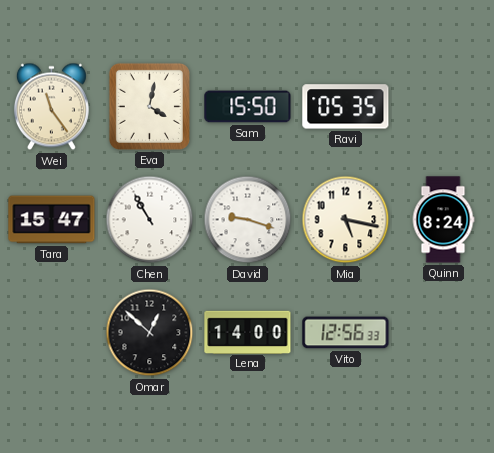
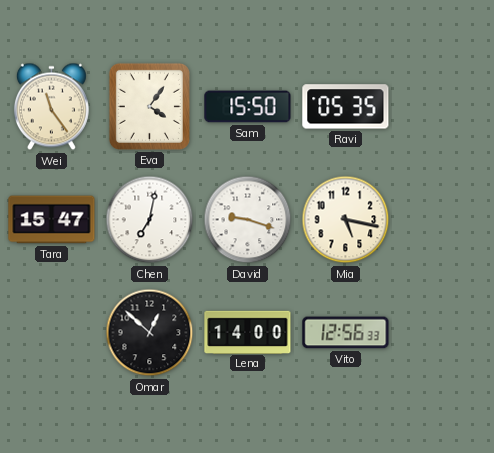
Eva: 4:02 -> 4:06
Chen: 10:55 -> 7:02
Quinn: 8:24 -> none
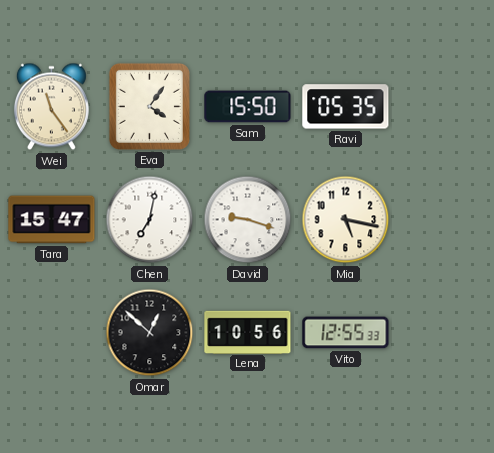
Lena: 14:00 -> 10:56
Vito: 12:56 -> 12:55
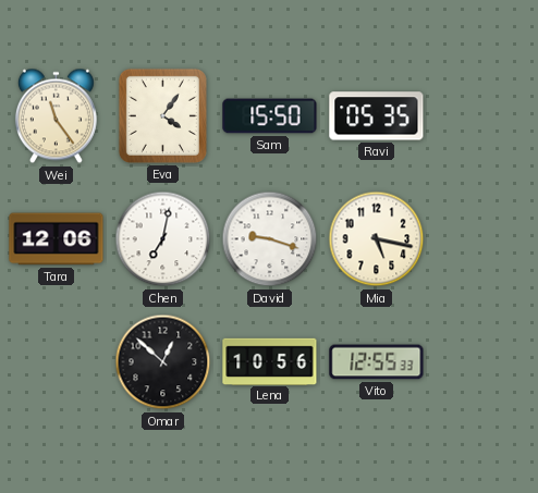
Tara: 15:47 -> 12:06
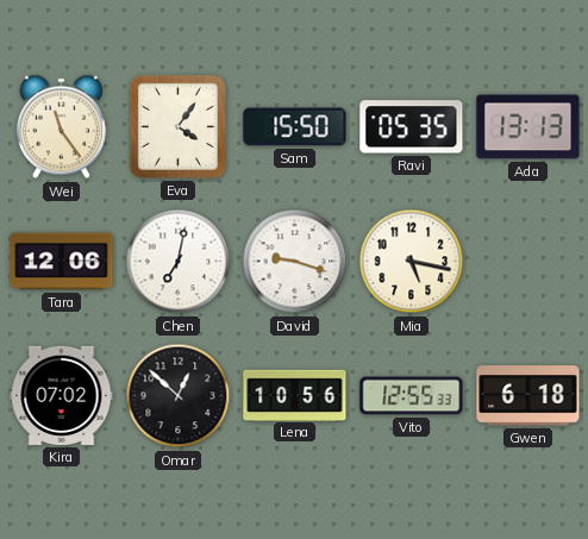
Ada: none -> 13:13
Kira: none -> 07:02
Gwen: none -> 6:18
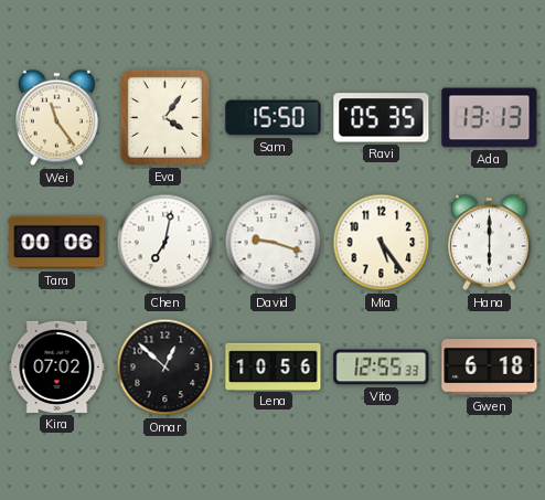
Tara: 12:06 -> 00:06
Mia: 5:17 -> 5:24
Hana: none -> 6:00
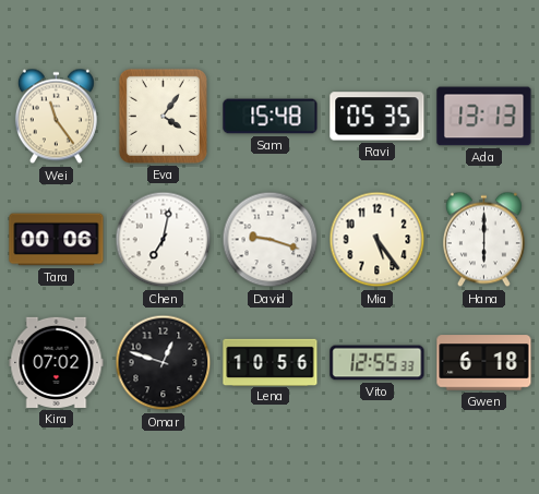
Sam: 15:50 -> 15:48
Omar: 12:52 -> 12:48
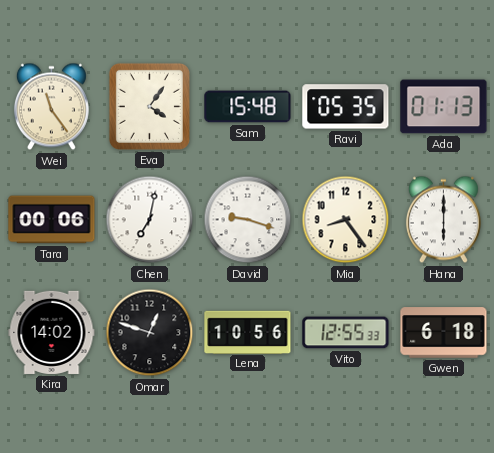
Ada: 13:13 -> 01:13
Mia: 5:24 -> 8:24
Kira: 07:02 -> 14:02
